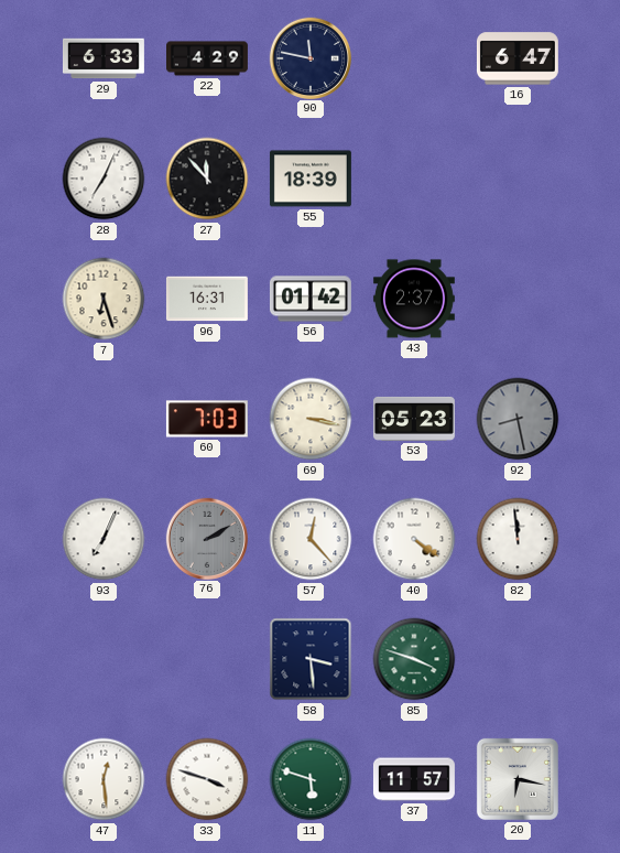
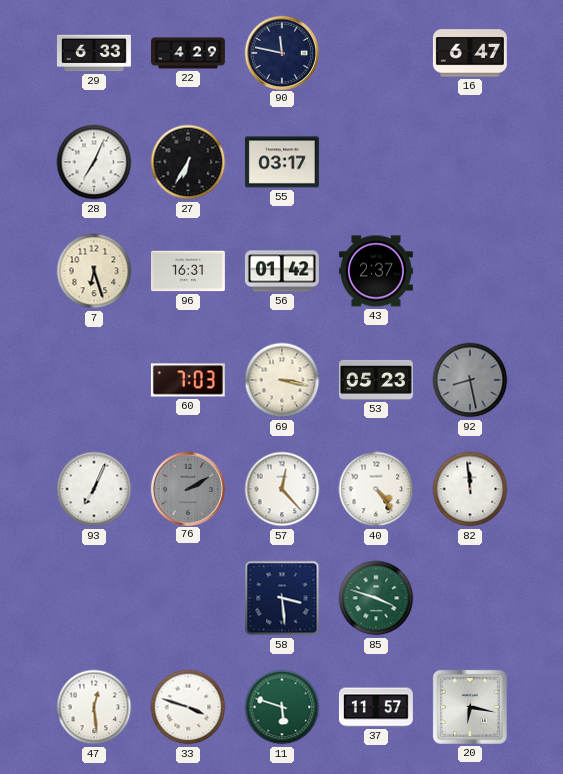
27: 11:53 -> 6:35
55: 18:39 -> 03:17
40: 4:21 -> 4:24
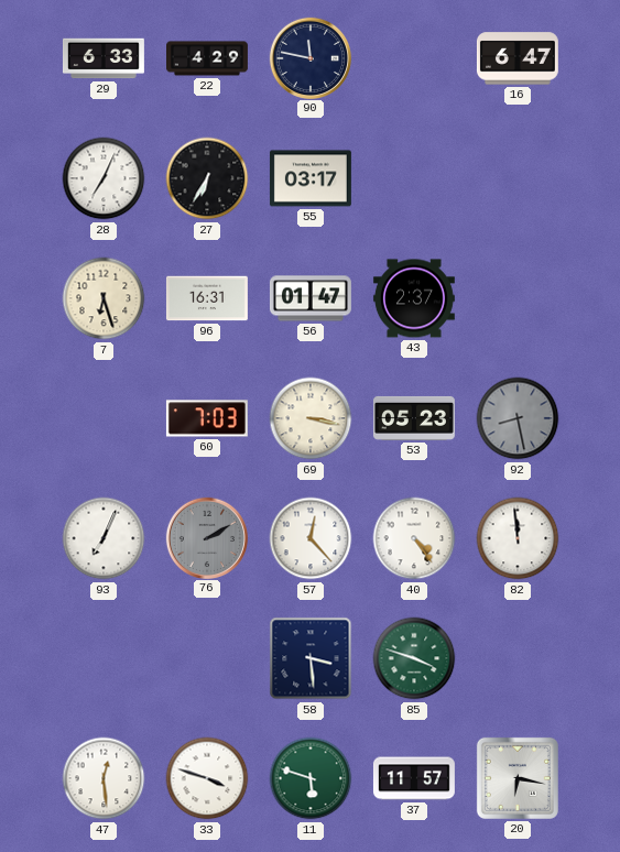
56: 01:42 -> 01:47
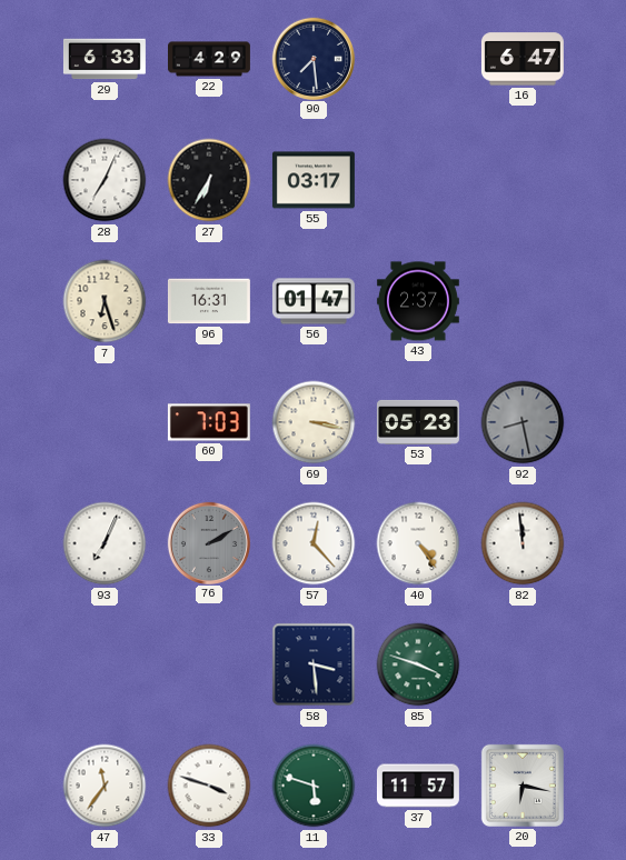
90: 11:47 -> 7:29
47: 12:29 -> 11:36
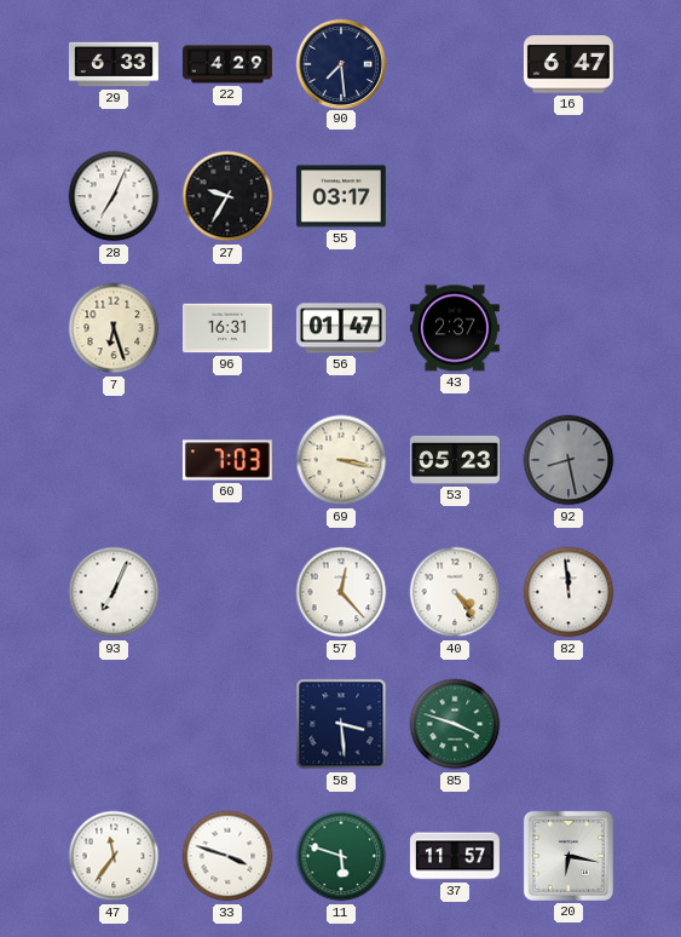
27: 6:35 -> 9:35
76: 2:10 -> none
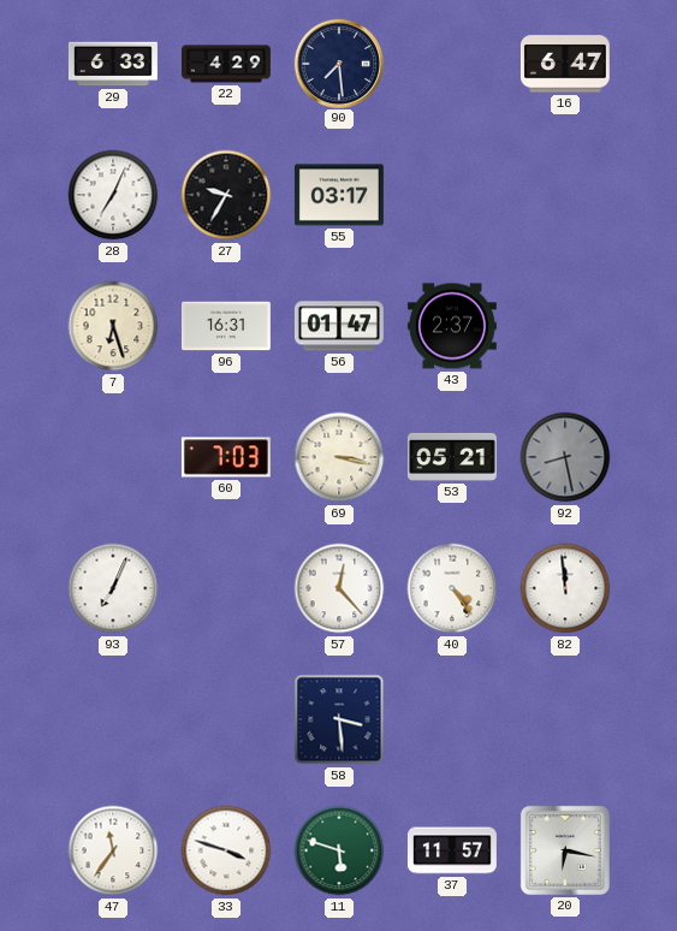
53: 05:23 -> 05:21
85: 3:48 -> none
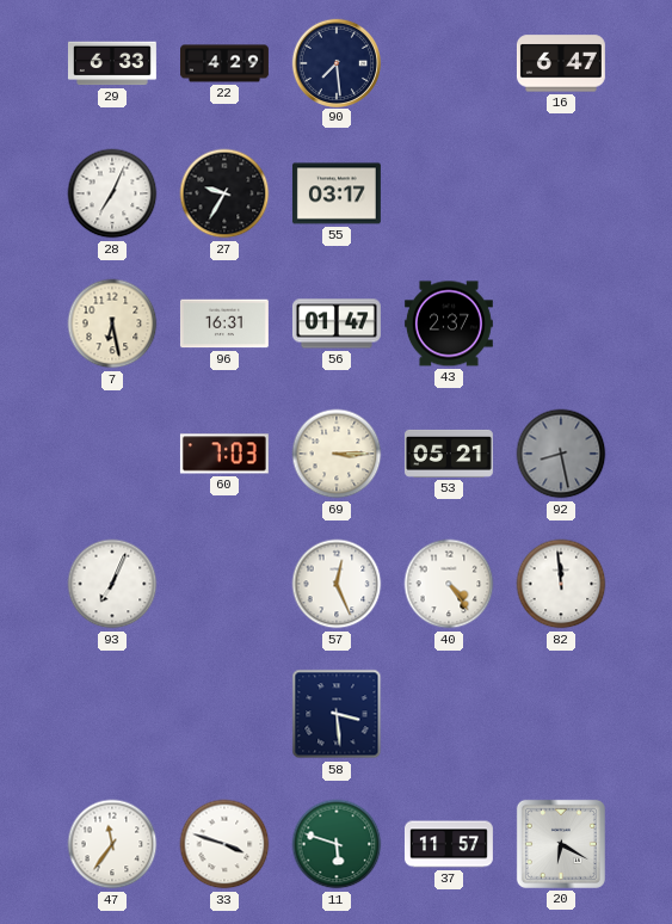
7: 6:27 -> 6:28
69: 3:17 -> 3:15
57: 12:23 -> 12:26
20: 6:17 -> 6:20
